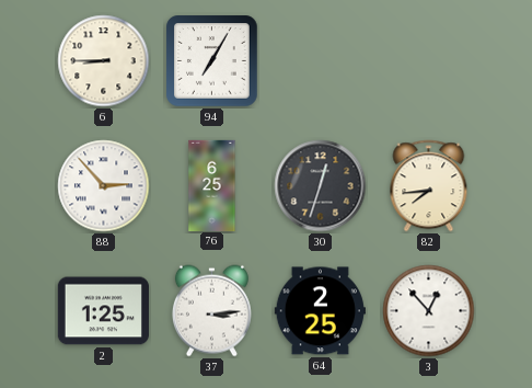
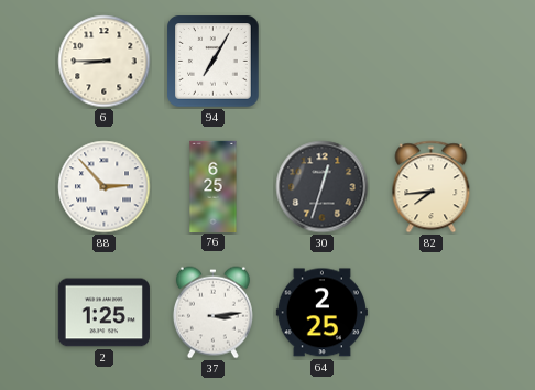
3: 12:53 -> none
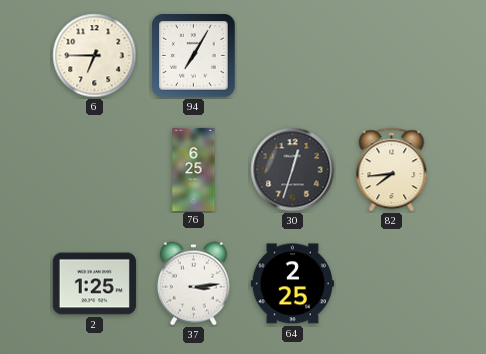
6: 8:45 -> 6:45
88: 2:53 -> none
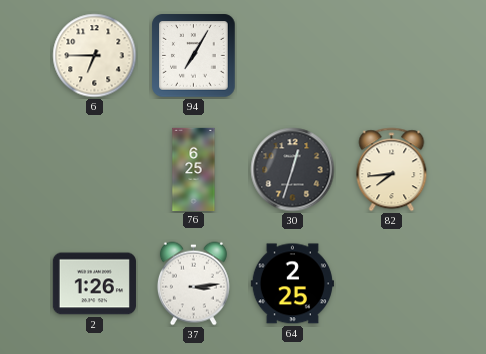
2: 1:25 -> 1:26
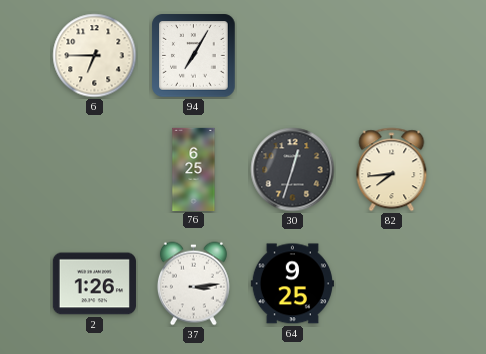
64: 2:25 -> 9:25
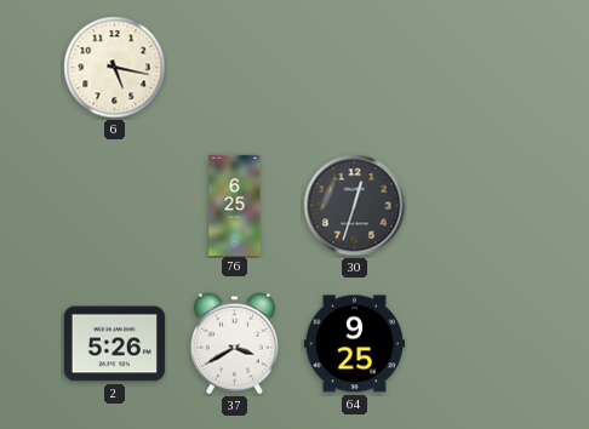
6: 6:45 -> 5:17
94: 7:05 -> none
82: 7:44 -> none
2: 1:26 -> 5:26
37: 3:14 -> 3:40
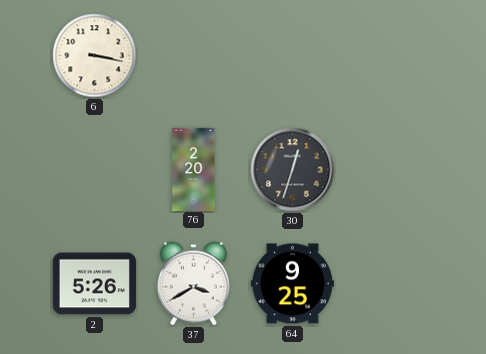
6: 5:17 -> 3:17
76: 6:25 -> 2:20
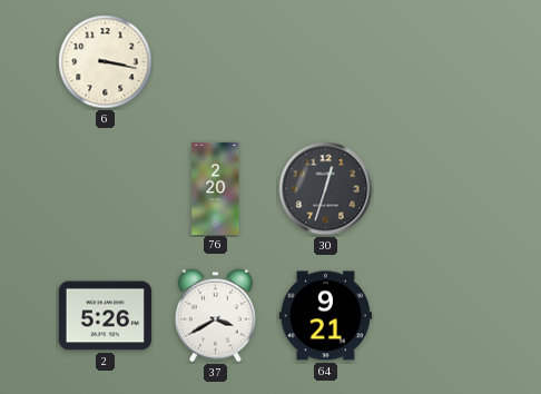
64: 9:25 -> 9:21
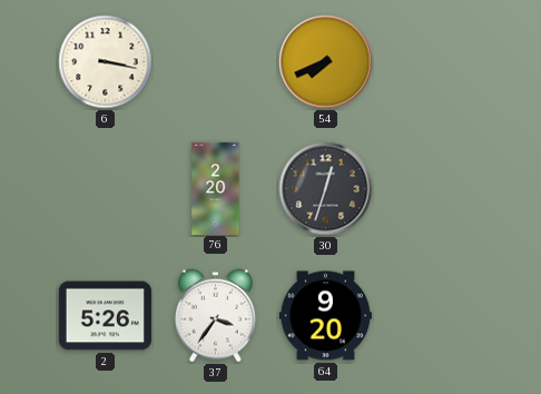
54: none -> 7:41
37: 3:40 -> 3:36
64: 9:21 -> 9:20
